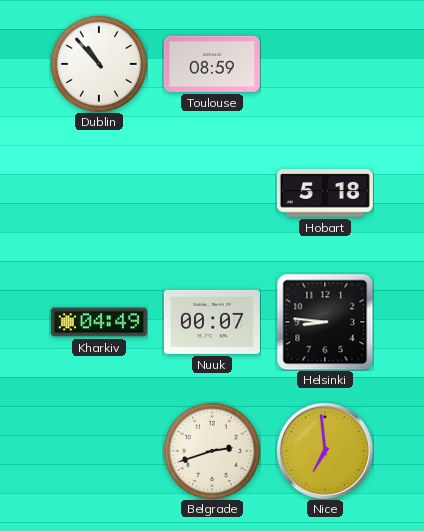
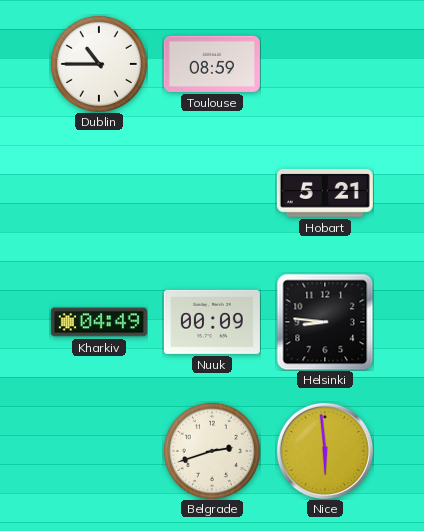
Dublin: 10:53 -> 10:45
Hobart: 5:18 -> 5:21
Nuuk: 00:07 -> 00:09
Nice: 6:59 -> 5:59
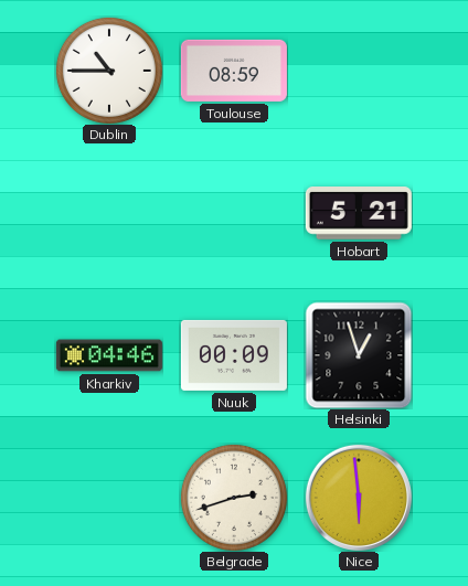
Kharkiv: 04:49 -> 04:46
Helsinki: 8:46 -> 12:57
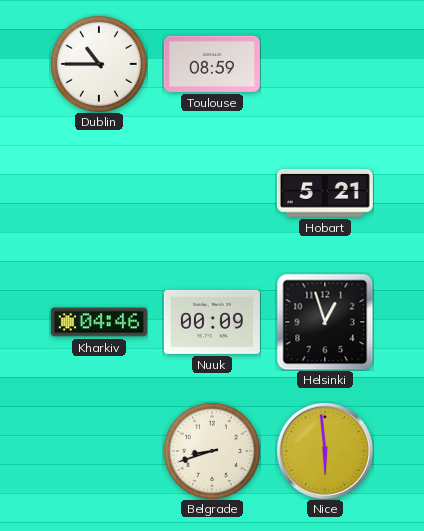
Belgrade: 2:42 -> 8:42
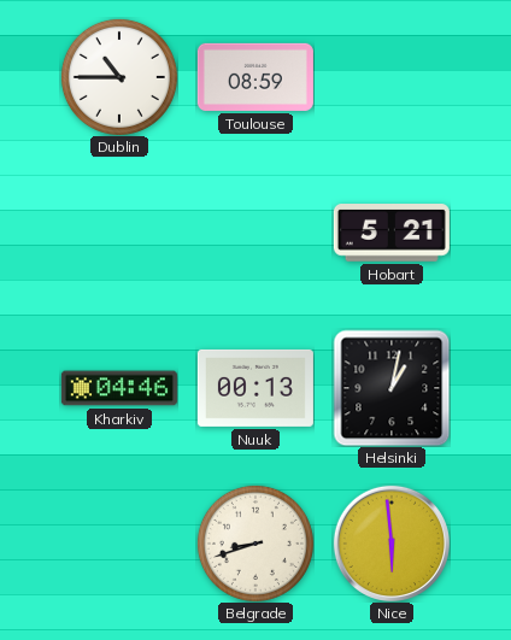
Nuuk: 00:09 -> 00:13
Helsinki: 12:57 -> 1:02
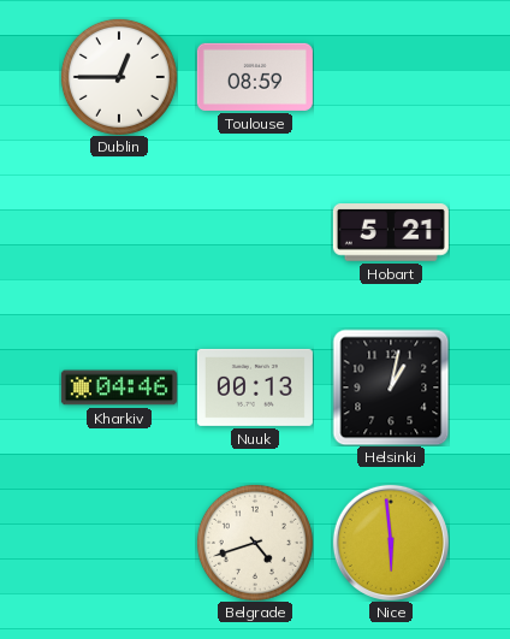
Dublin: 10:45 -> 12:45
Belgrade: 8:42 -> 4:42
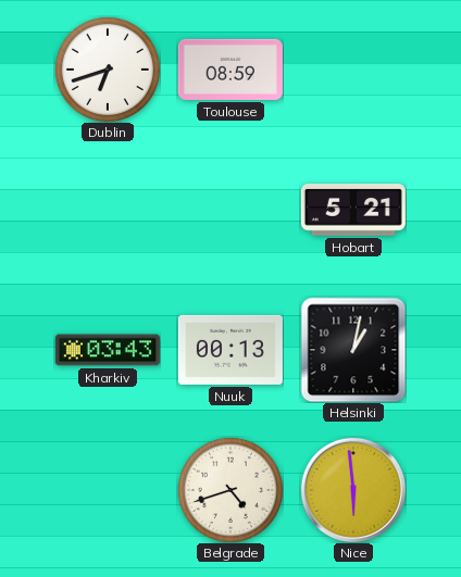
Dublin: 12:45 -> 6:42
Kharkiv: 04:46 -> 03:43
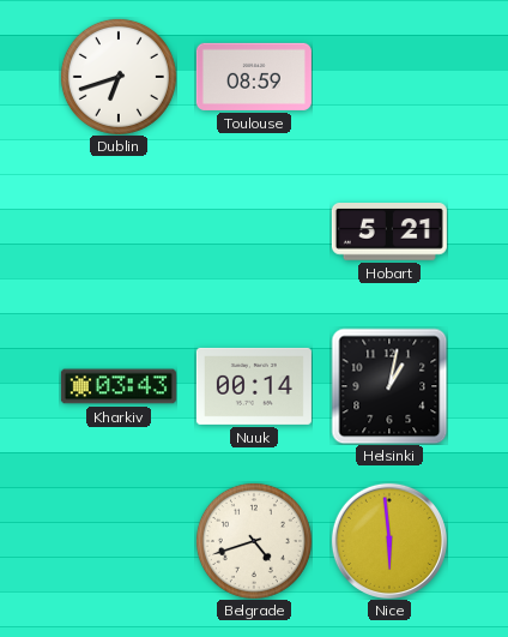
Nuuk: 00:13 -> 00:14
